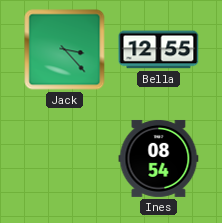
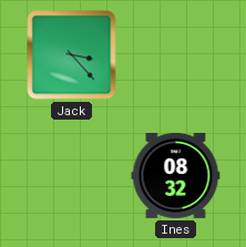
Bella: 12:55 -> none
Ines: 08:54 -> 08:32
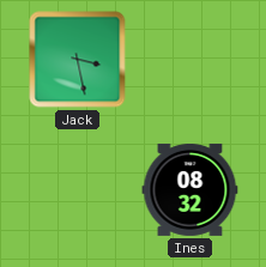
Jack: 3:23 -> 3:28
